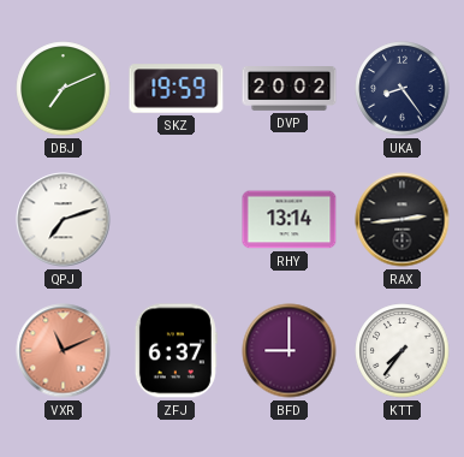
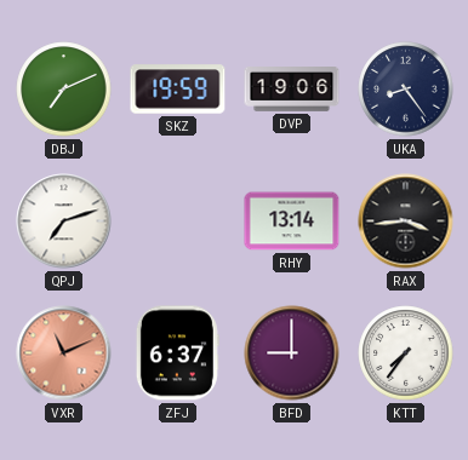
DVP: 20:02 -> 19:06
RAX: 2:44 -> 3:44
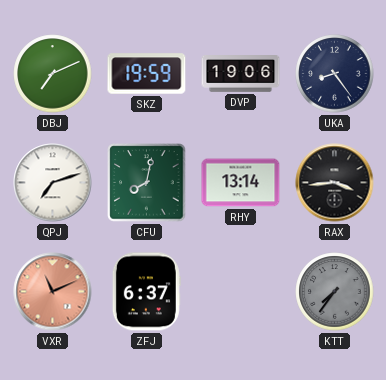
CFU: none -> 8:02
BFD: 9:00 -> none
KTT dial: white -> grey
